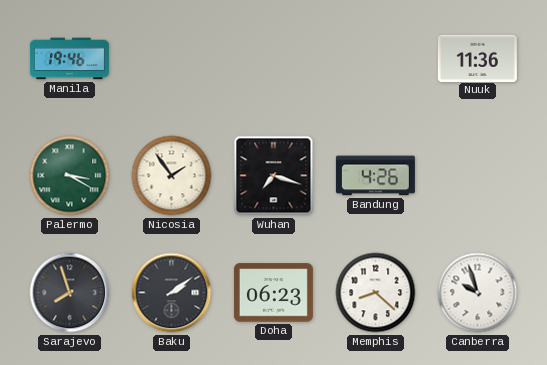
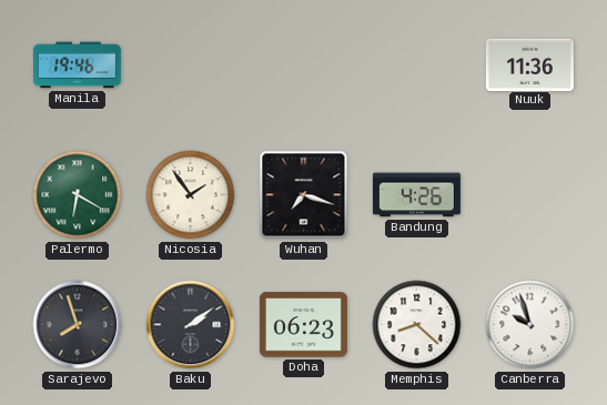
Palermo: 3:20 -> 6:20
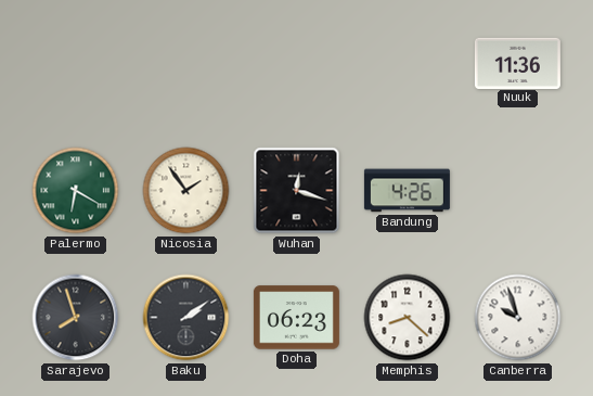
Manila: 19:46 -> none
Wuhan: 7:18 -> 12:18
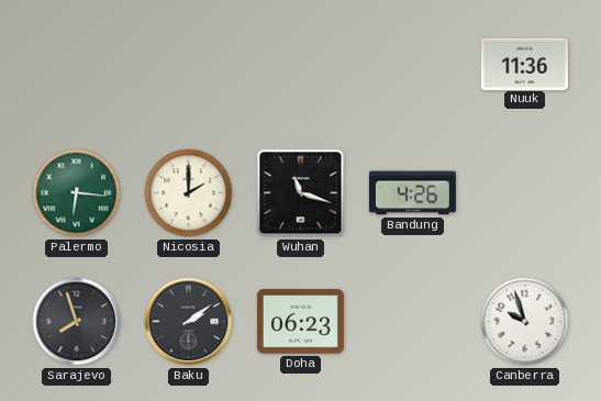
Palermo: 6:20 -> 6:16
Nicosia: 1:54 -> 2:00
Wuhan: 12:18 -> 11:18
Memphis: 8:22 -> none
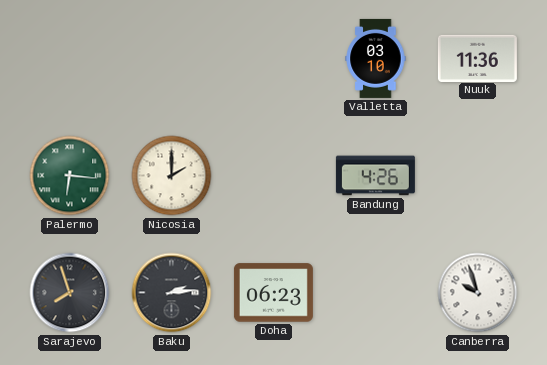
Valletta: none -> 03:10
Wuhan: 11:18 -> none
Baku: 2:09 -> 2:14
